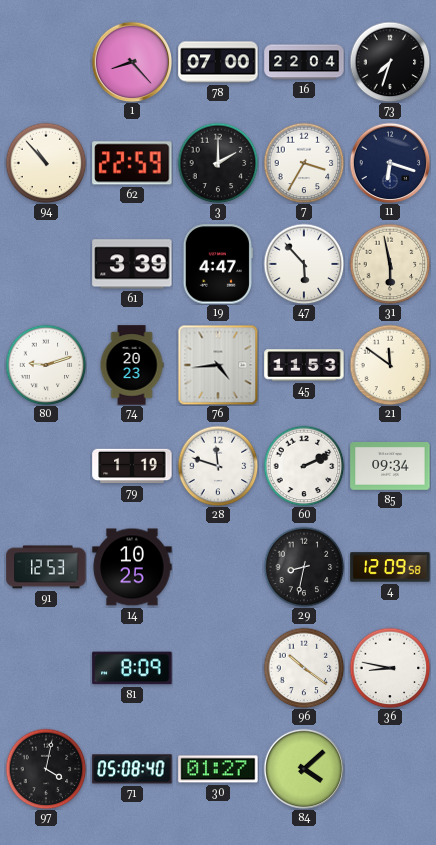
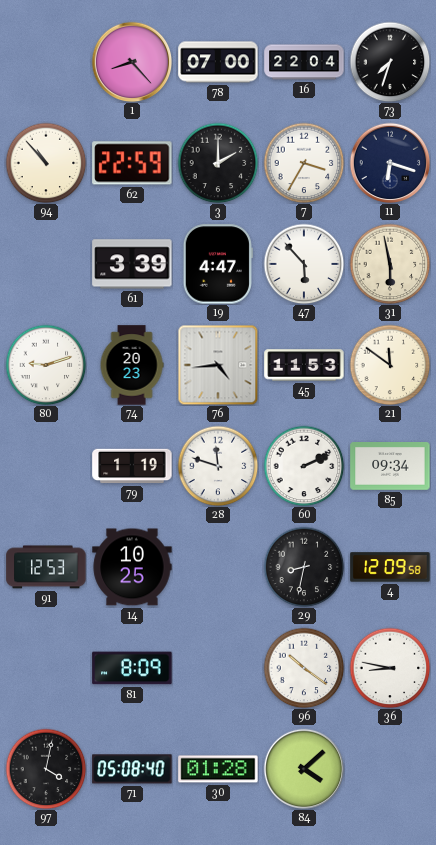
30: 01:27 -> 01:28
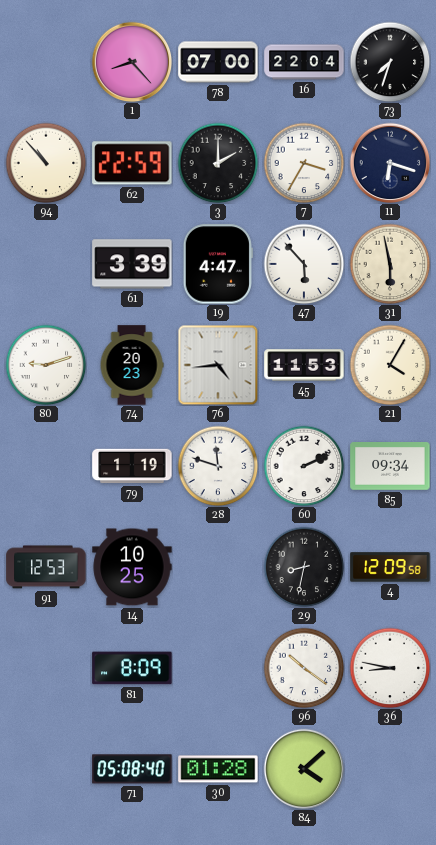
21: 11:51 -> 4:05
97: 4:02 -> none
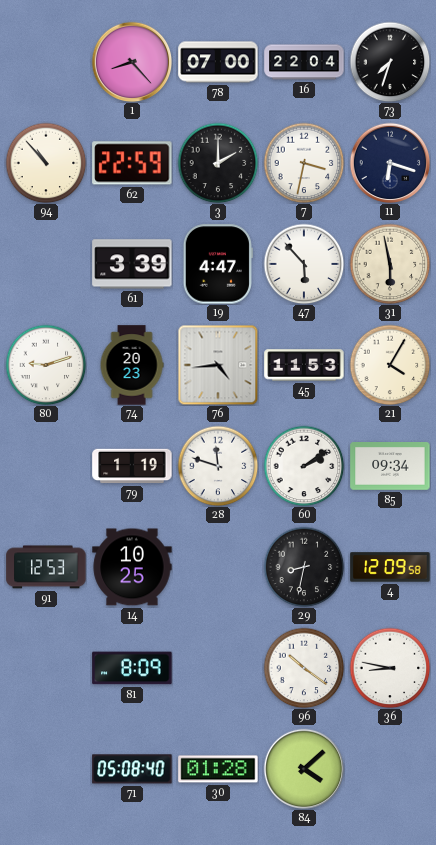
7: 3:35 -> 3:32
60: 2:11 -> 2:09
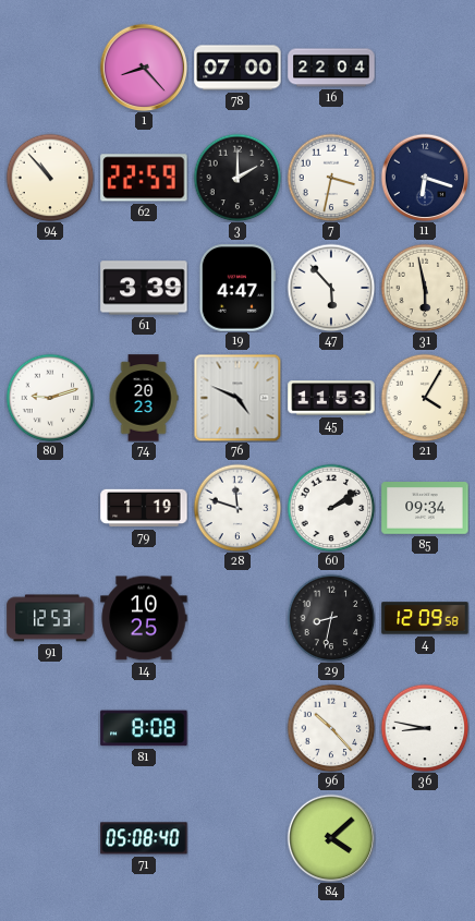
73: 7:33 -> none
76: 4:44 -> 4:49
81: 8:09 -> 8:08
96: 10:21 -> 10:23
30: 01:28 -> none
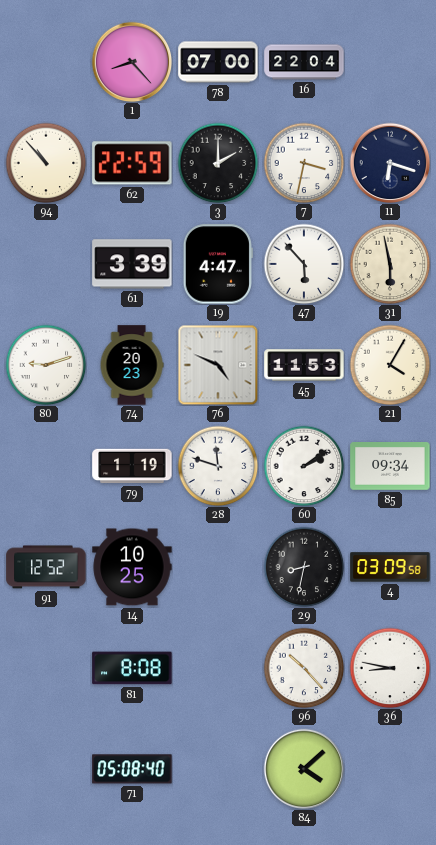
91: 12:53 -> 12:52
4: 12:09 -> 03:09
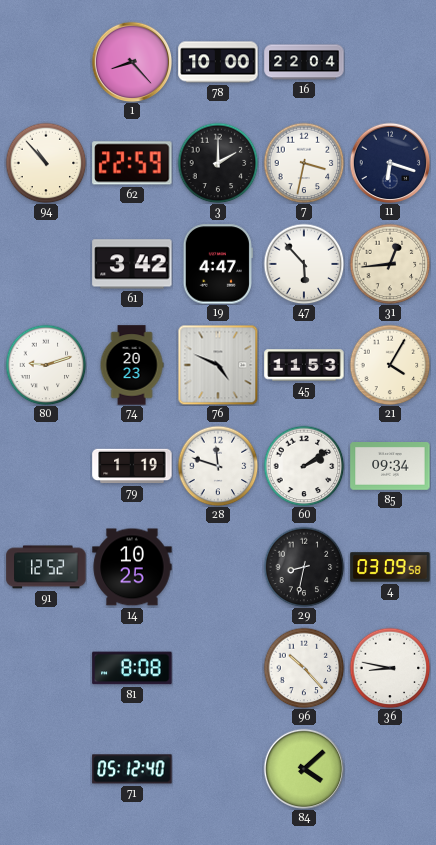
78: 07:00 -> 10:00
61: 3:39 -> 3:42
31: 5:58 -> 12:44
71: 05:08 -> 05:12
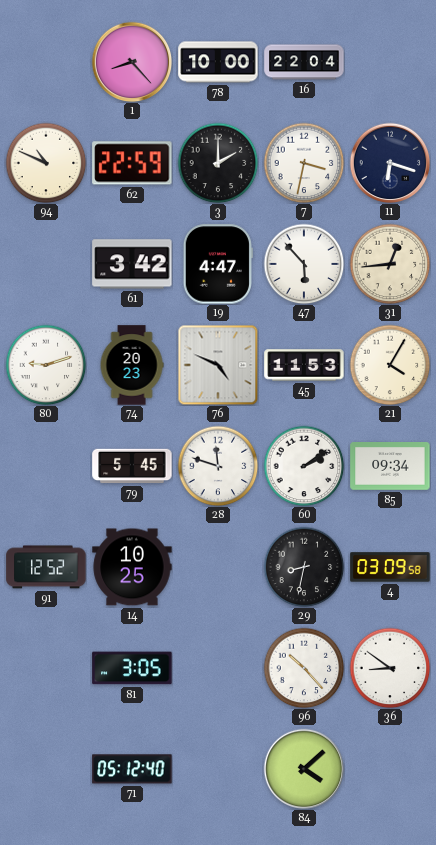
94: 10:53 -> 10:49
79: 1:19 -> 5:45
81: 8:08 -> 3:05
36: 8:47 -> 8:51
